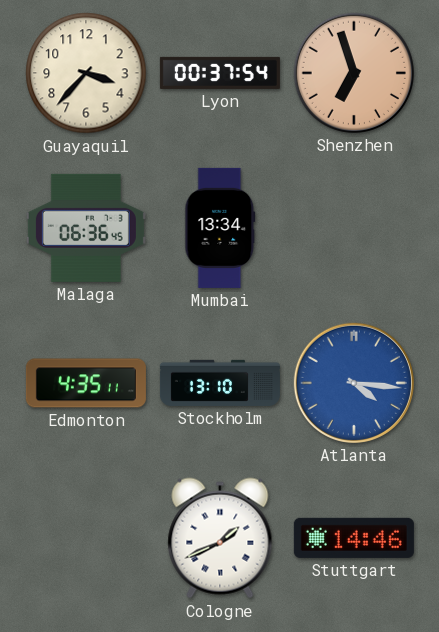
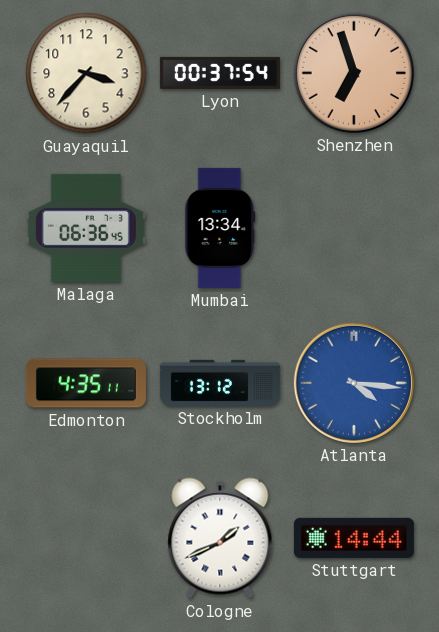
Stockholm: 13:10 -> 13:12
Stuttgart: 14:46 -> 14:44
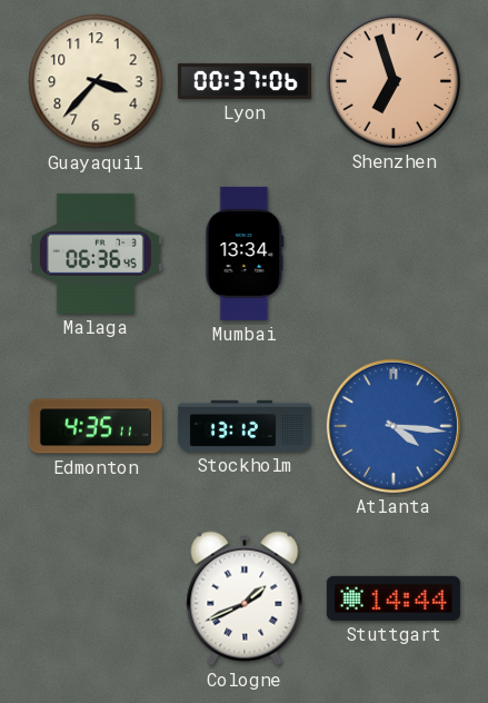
Lyon: 00:37:54 -> 00:37:06
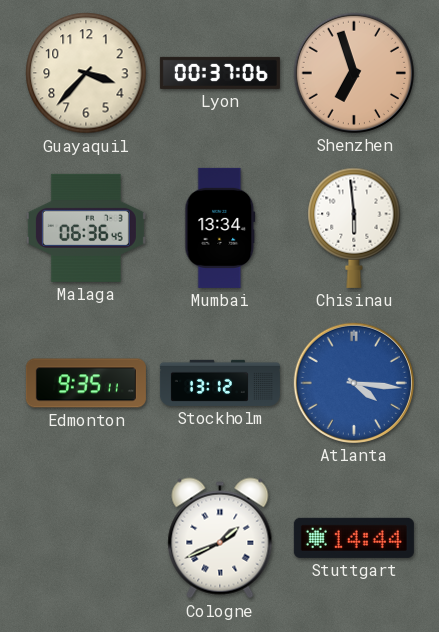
Chisinau: none -> 5:59
Edmonton: 4:35 -> 9:35
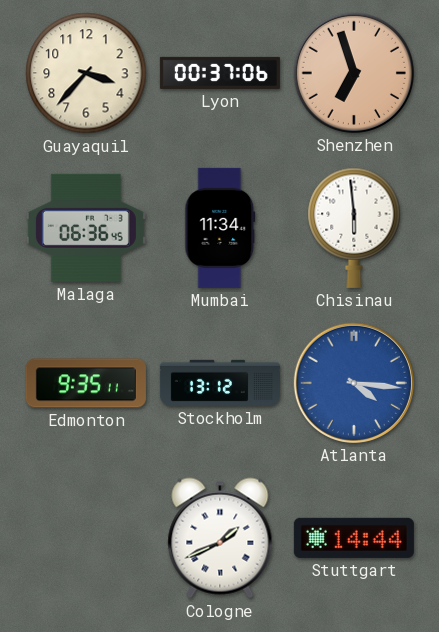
Mumbai: 13:34 -> 11:34
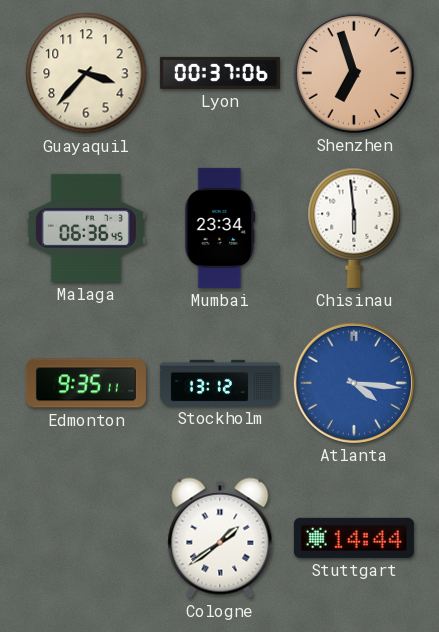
Mumbai: 11:34 -> 23:34
Cologne: 1:41 -> 1:39
